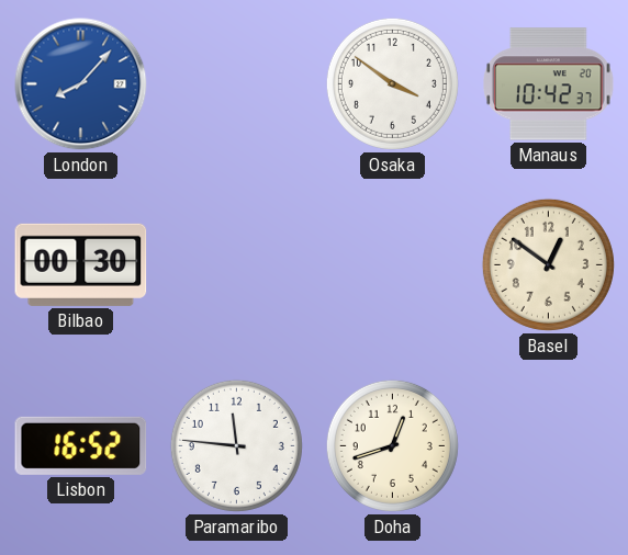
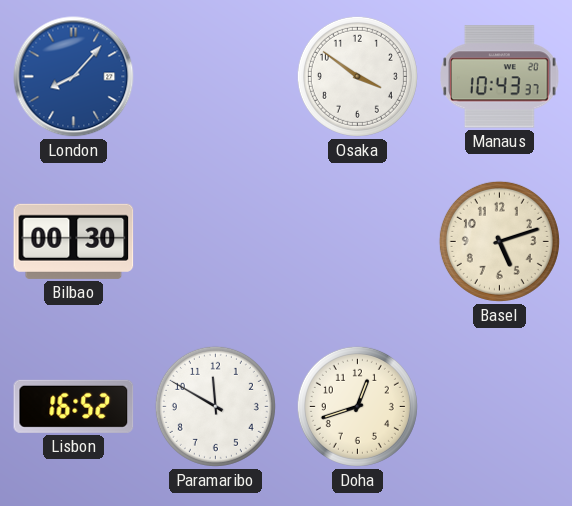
Manaus: 10:42 -> 10:43
Basel: 12:51 -> 5:12
Paramaribo: 11:46 -> 11:50
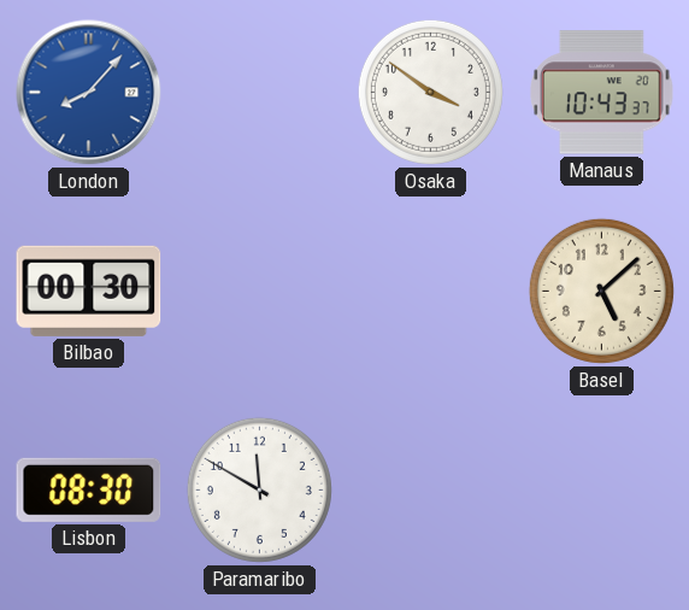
Basel: 5:12 -> 5:08
Lisbon: 16:52 -> 08:30
Doha: 12:42 -> none
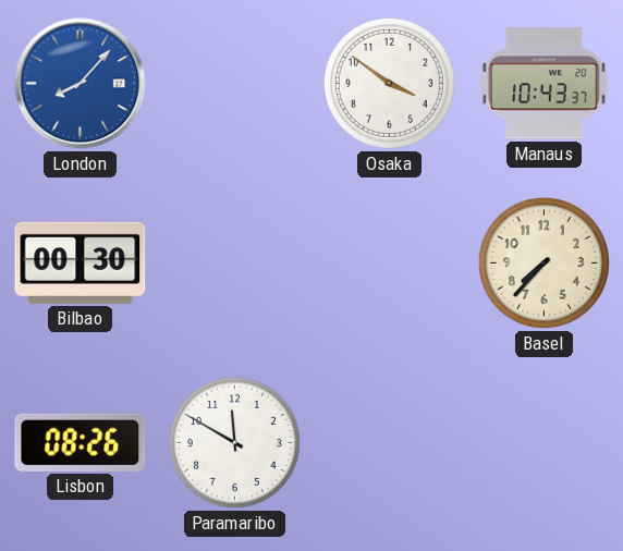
Basel: 5:08 -> 7:37
Lisbon: 08:30 -> 08:26
